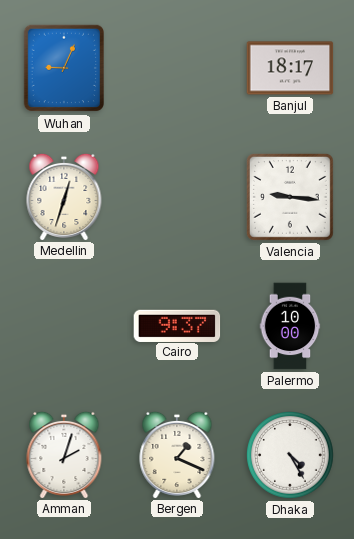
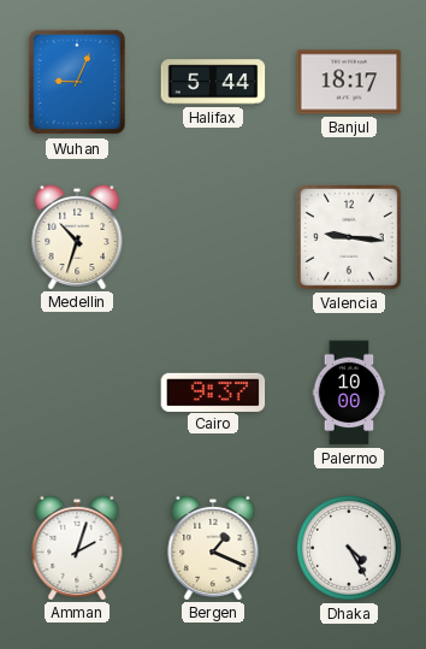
Halifax: none -> 5:44
Medellin: 12:33 -> 10:33
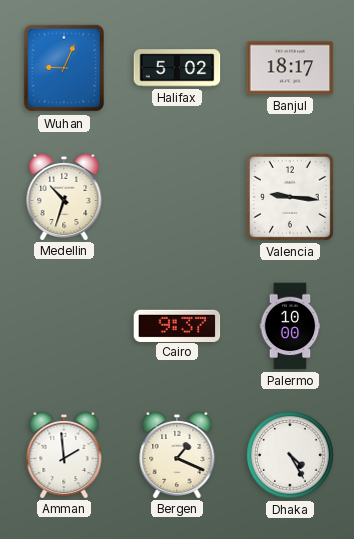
Halifax: 5:44 -> 5:02
Amman: 2:03 -> 1:59
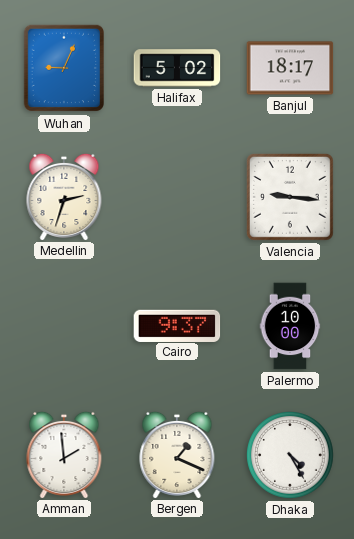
Medellin: 10:33 -> 2:33
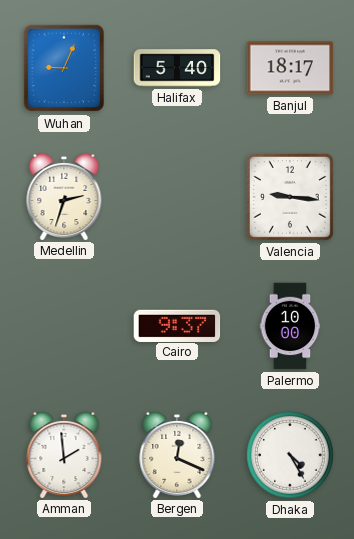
Halifax: 5:02 -> 5:40
Bergen: 1:19 -> 12:19
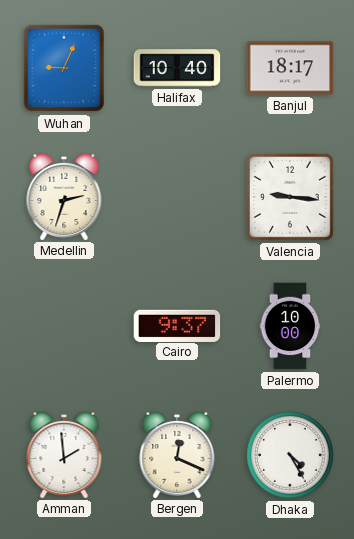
Halifax: 5:40 -> 10:40
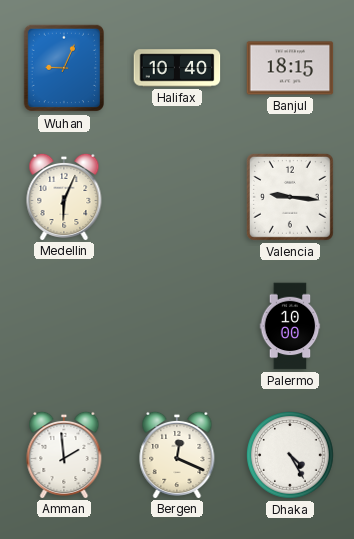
Banjul: 18:17 -> 18:15
Medellin: 2:33 -> 6:04
Cairo: 9:37 -> none
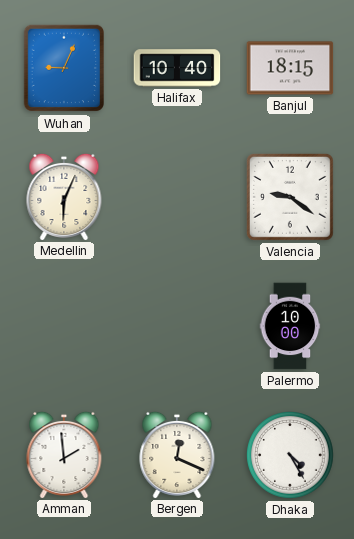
Valencia: 9:16 -> 9:21
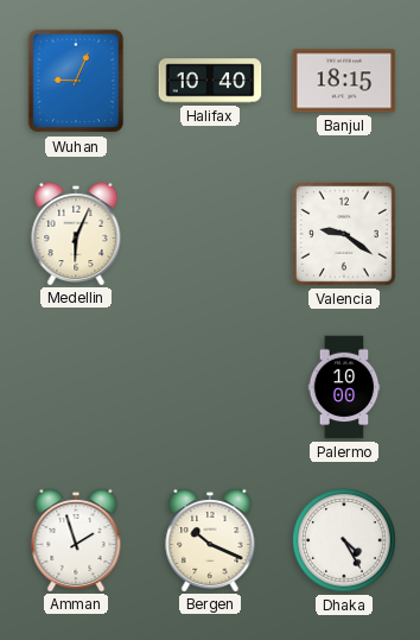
Amman: 1:59 -> 1:57
Bergen: 12:19 -> 10:19
